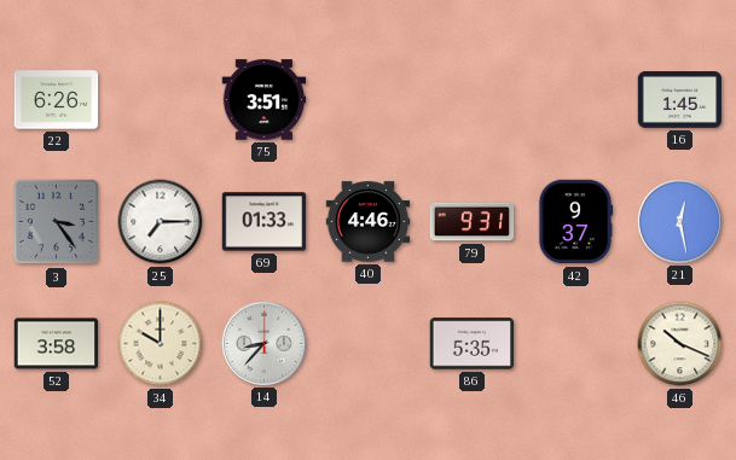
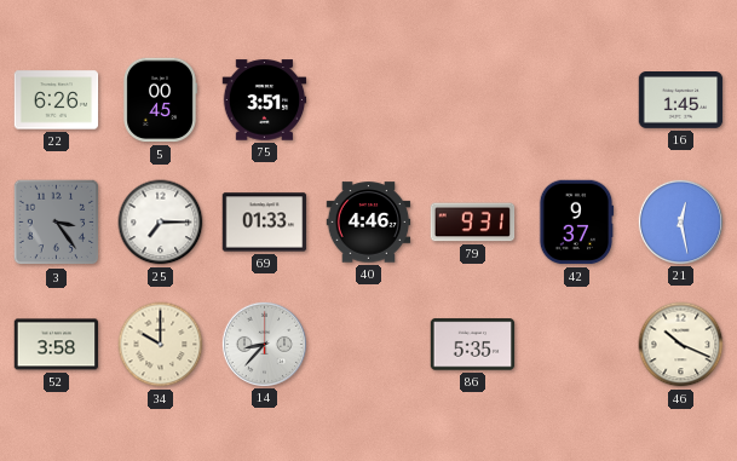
5: none -> 00:45
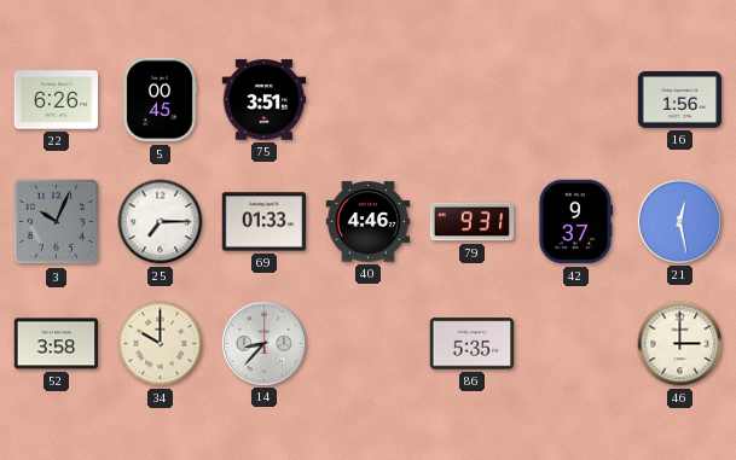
16: 1:45 -> 1:56
3: 3:24 -> 10:04
46: 10:19 -> 3:00
